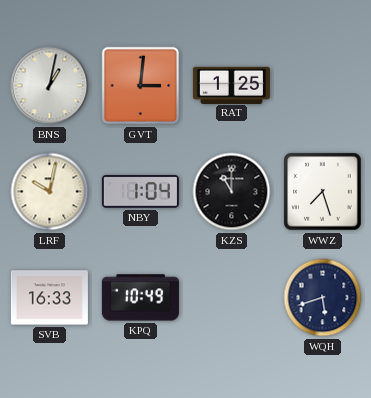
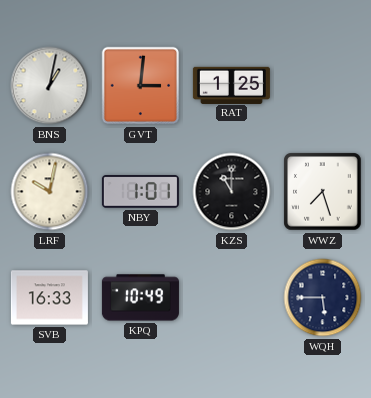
NBY: 1:04 -> 1:01
WQH: 5:42 -> 5:45
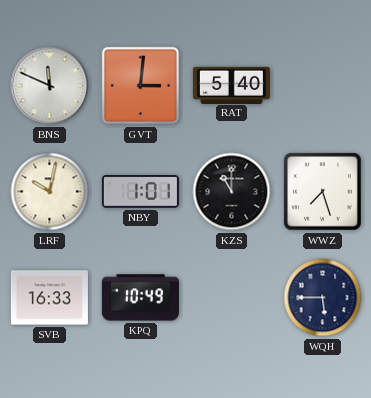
BNS: 1:02 -> 11:49
RAT: 1:25 -> 5:40
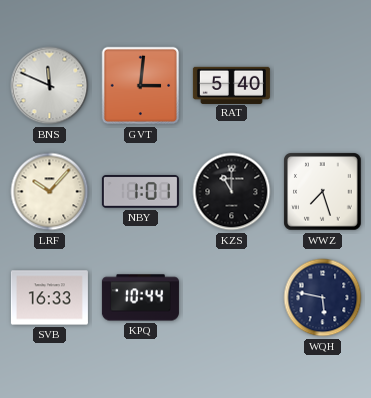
LRF: 10:02 -> 10:07
KPQ: 10:49 -> 10:44
WQH: 5:45 -> 5:47
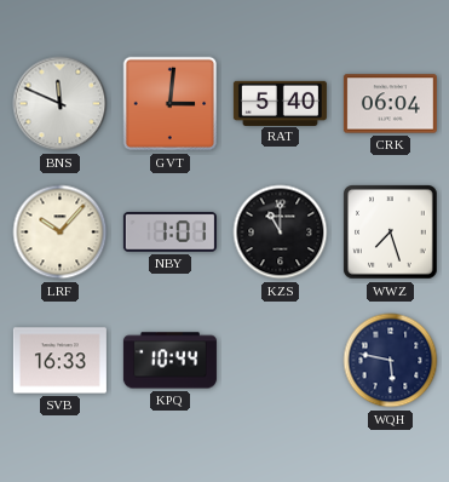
CRK: none -> 06:04
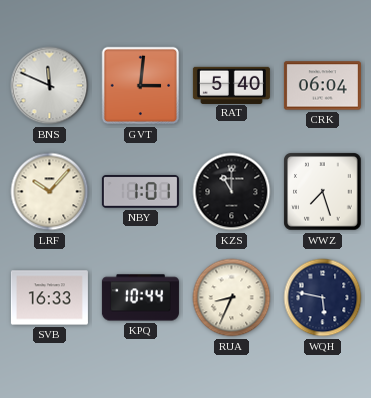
RUA: none -> 8:34
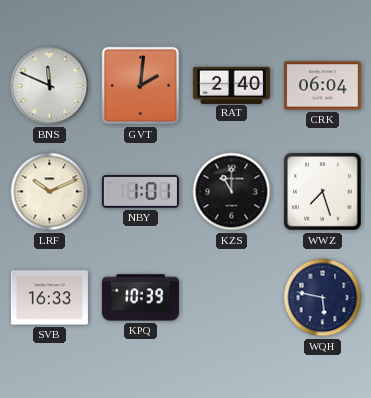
GVT: 3:01 -> 2:01
RAT: 5:40 -> 2:40
LRF: 10:07 -> 10:11
KPQ: 10:44 -> 10:39
RUA: 8:34 -> none
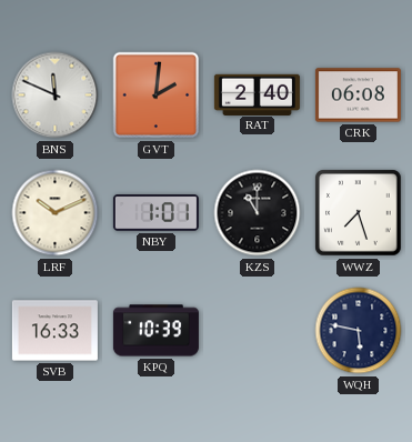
CRK: 06:04 -> 06:08
